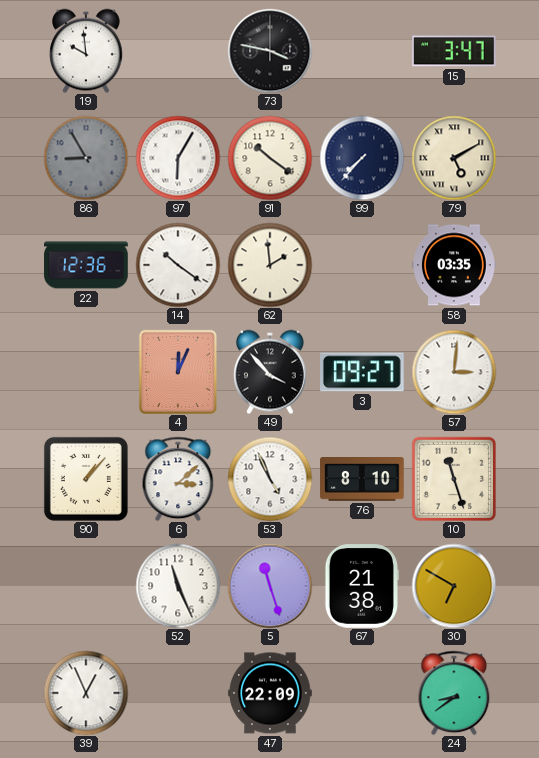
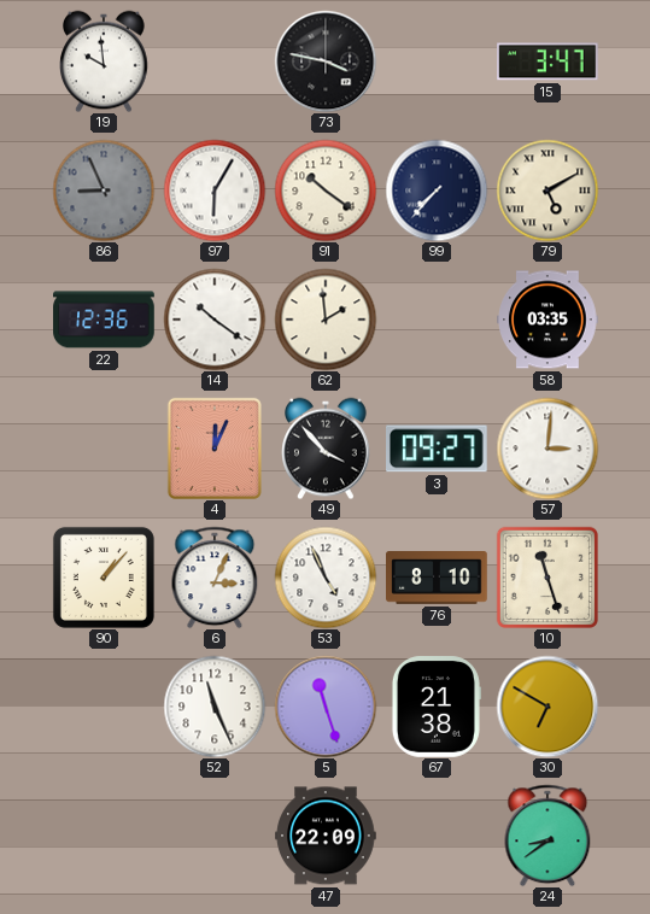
86: 8:55 -> 8:56
6: 3:08 -> 3:04
39: 12:56 -> none
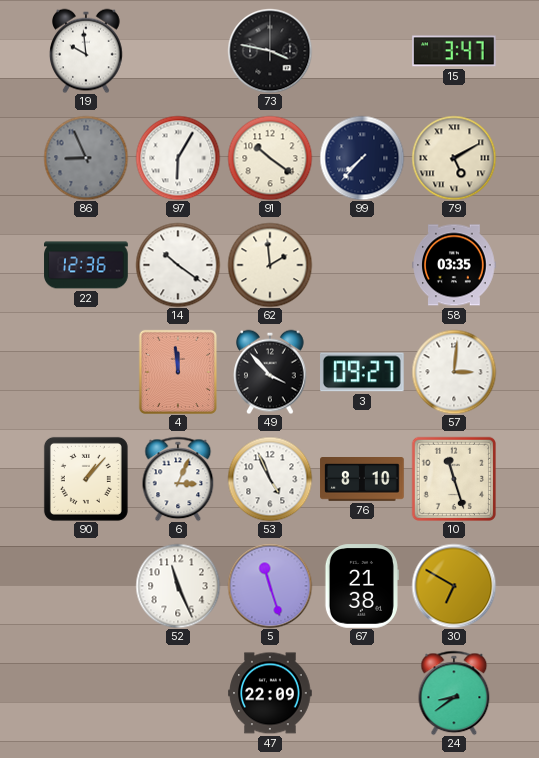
4: 12:04 -> 11:59
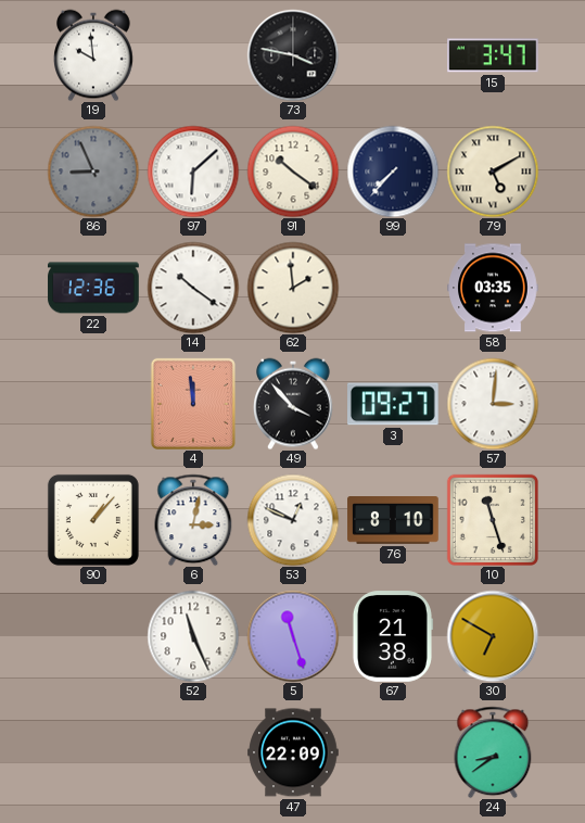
97: 6:05 -> 6:08
6: 3:04 -> 3:02
53: 4:56 -> 12:49
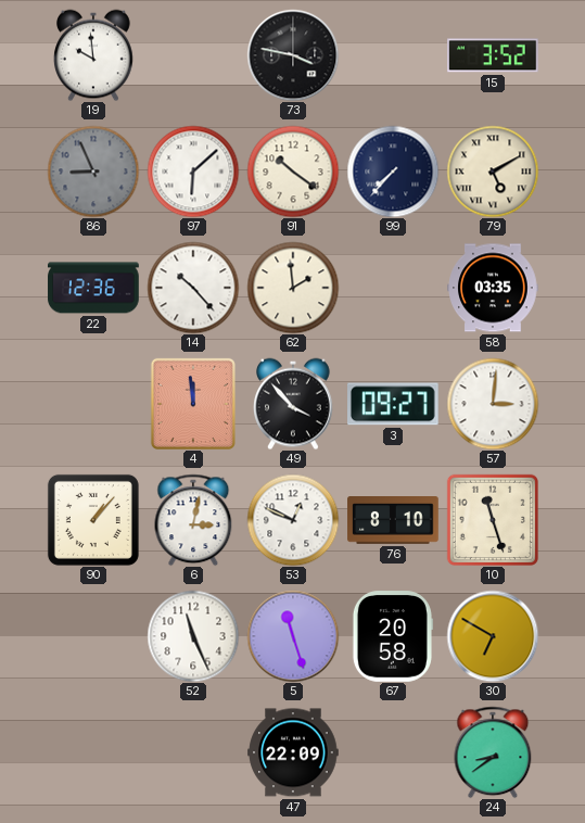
15: 3:47 -> 3:52
14: 10:21 -> 10:23
67: 21:38 -> 20:58
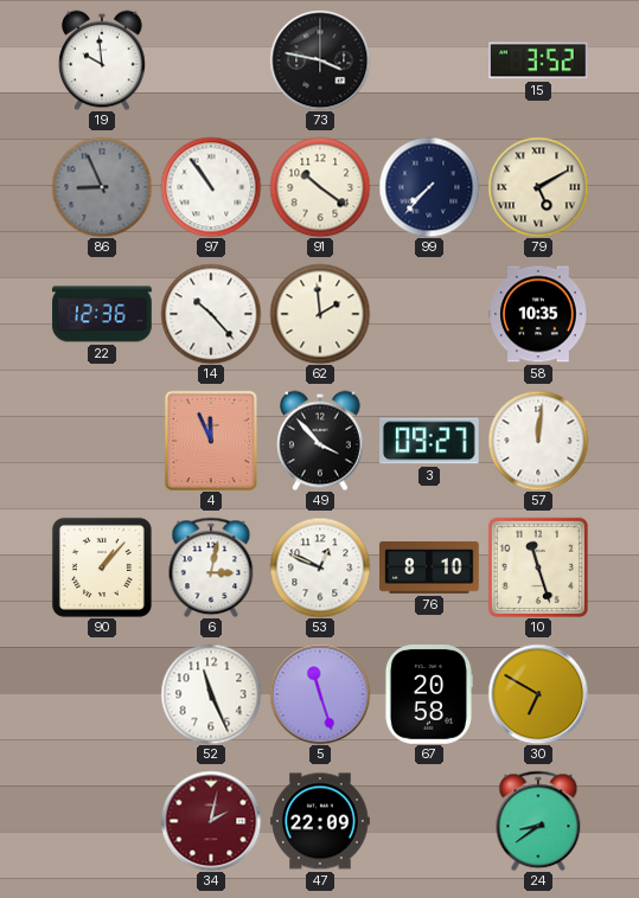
97: 6:08 -> 10:54
58: 03:35 -> 10:35
4: 11:59 -> 11:56
57: 3:01 -> 12:01
34: none -> 2:02
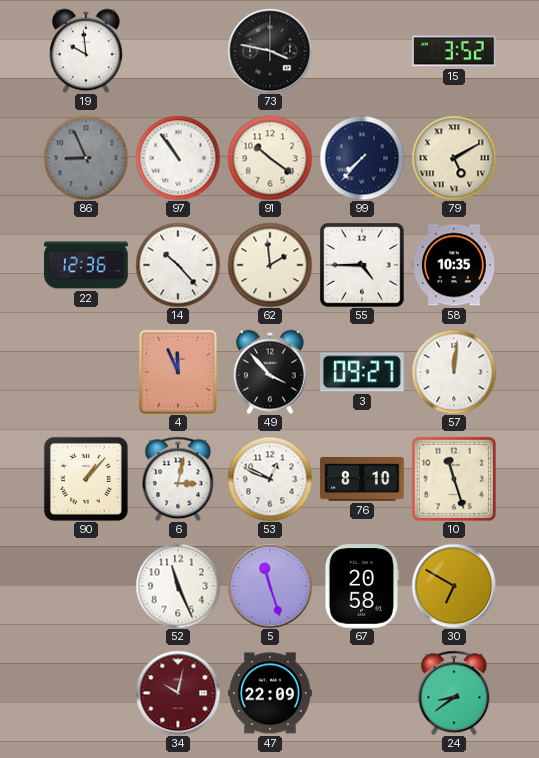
55: none -> 4:45
34: 2:02 -> 10:02
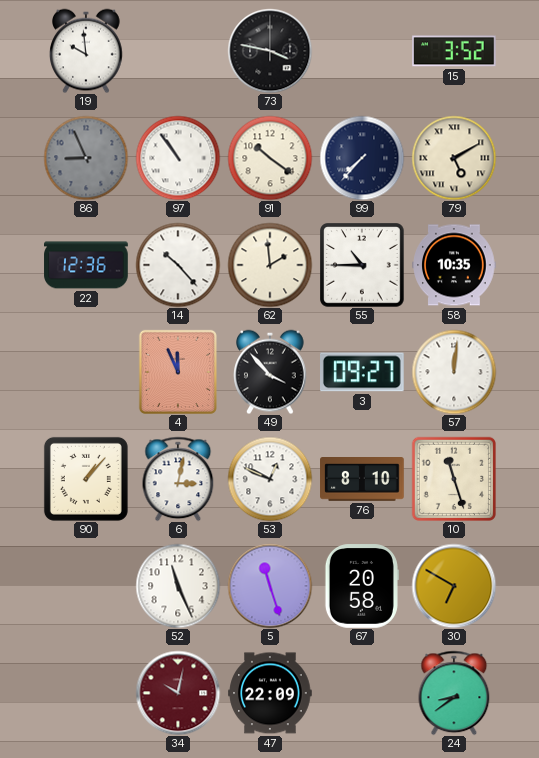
55: 4:45 -> 10:45
